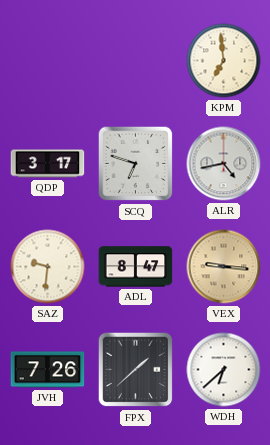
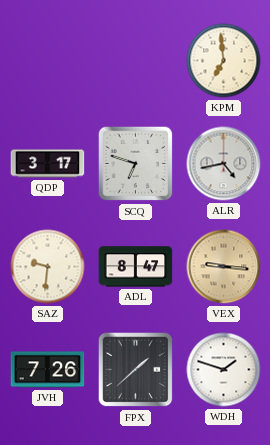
WDH: 6:38 -> 1:48
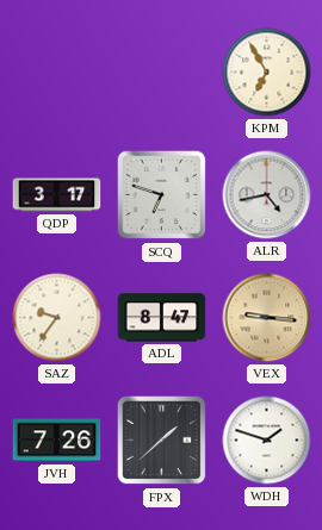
KPM: 6:59 -> 6:55
SAZ: 9:31 -> 9:36
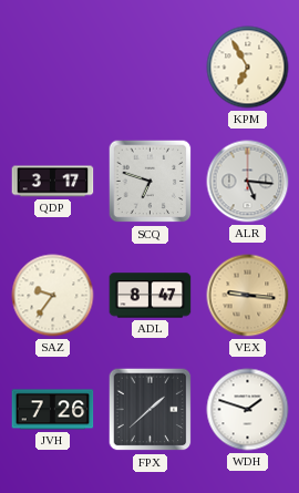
ALR: 4:43 -> 5:16
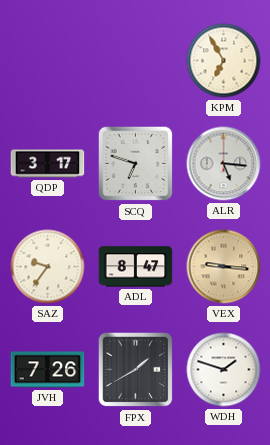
FPX: 1:38 -> 1:40
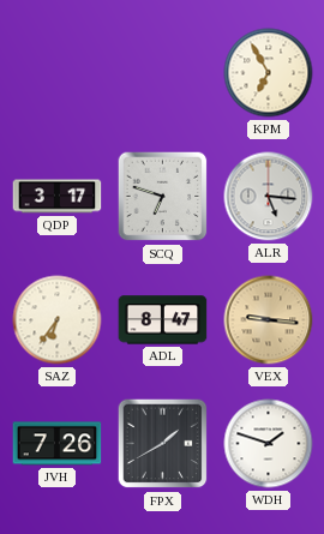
SAZ: 9:36 -> 6:36
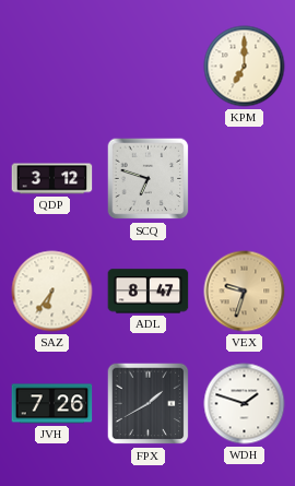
KPM: 6:55 -> 7:00
QDP: 3:17 -> 3:12
ALR: 5:16 -> none
VEX: 9:16 -> 9:33
